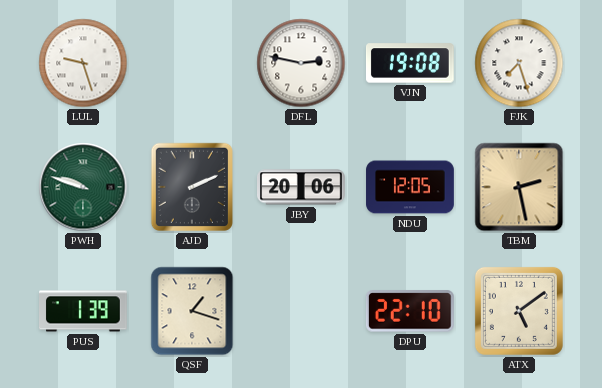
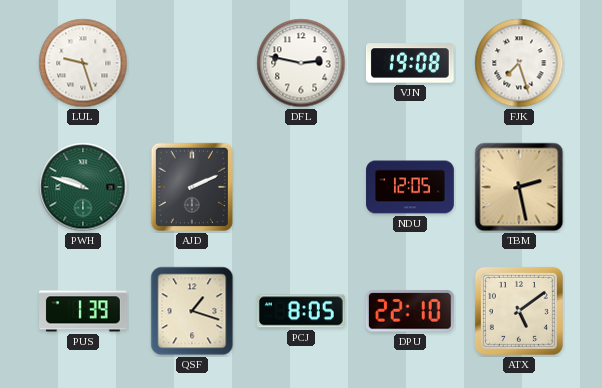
JBY: 20:06 -> none
PCJ: none -> 8:05
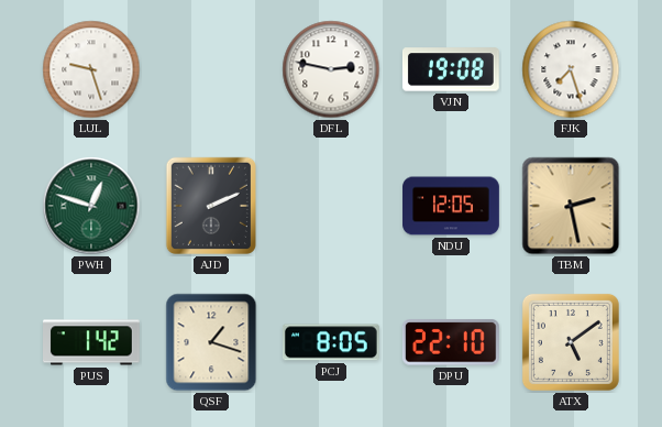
PWH: 9:48 -> 12:48
PUS: 1:39 -> 1:42
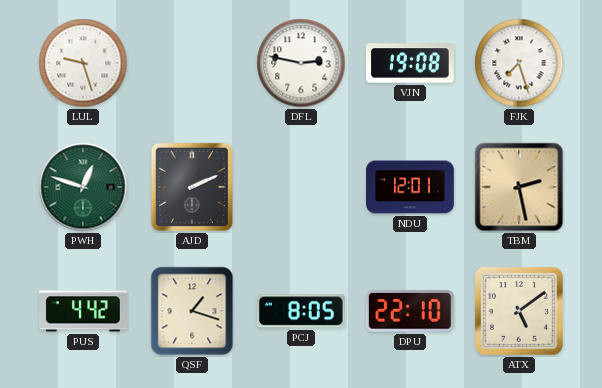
NDU: 12:05 -> 12:01
PUS: 1:42 -> 4:42
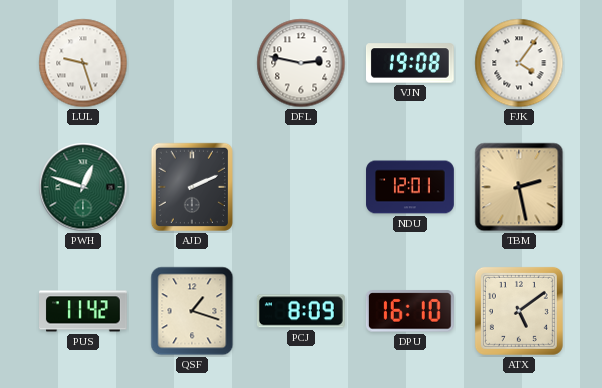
FJK: 7:27 -> 4:06
PUS: 4:42 -> 11:42
PCJ: 8:05 -> 8:09
DPU: 22:10 -> 16:10
